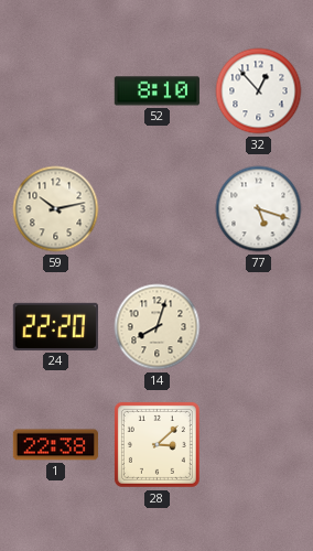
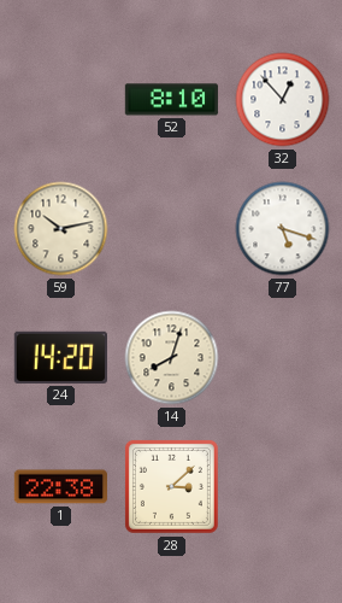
24: 22:20 -> 14:20
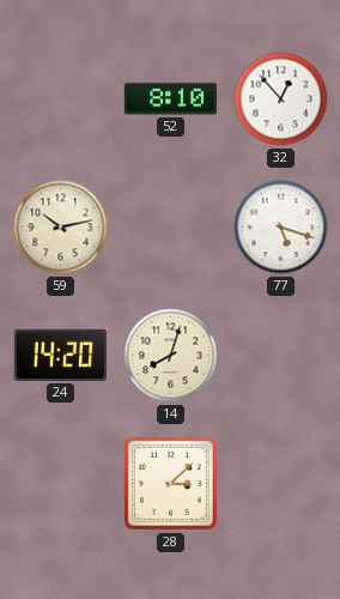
1: 22:38 -> none
